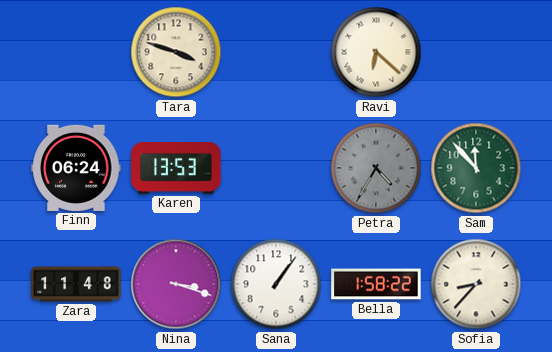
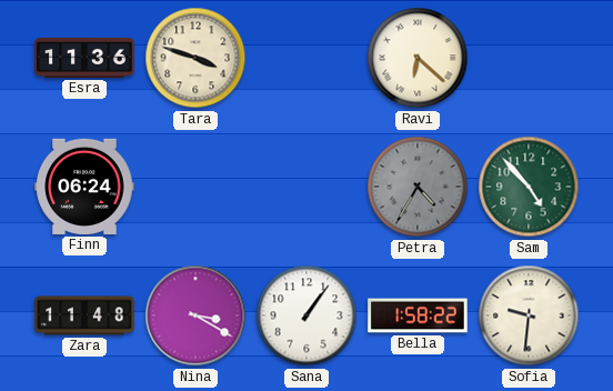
Esra: none -> 11:36
Karen: 13:53 -> none
Sam: 11:53 -> 4:53
Nina: 3:18 -> 3:20
Sofia: 8:37 -> 9:31
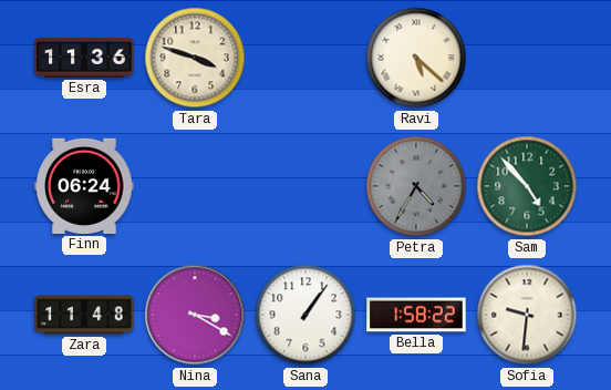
Ravi: 6:22 -> 5:22
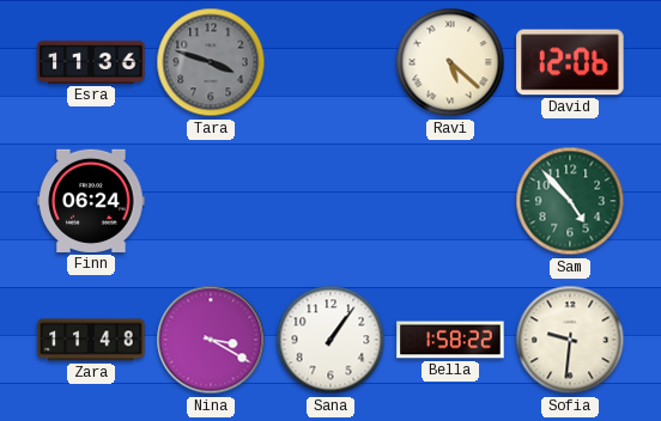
Tara dial: cream -> grey
David: none -> 12:06
Petra: 4:35 -> none
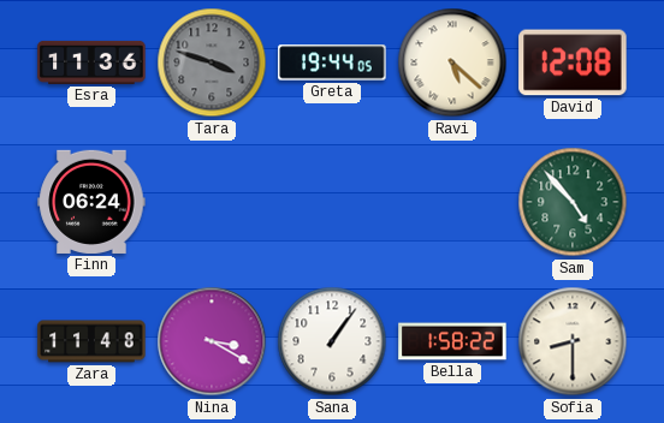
Greta: none -> 19:44
David: 12:06 -> 12:08
Sofia: 9:31 -> 8:30
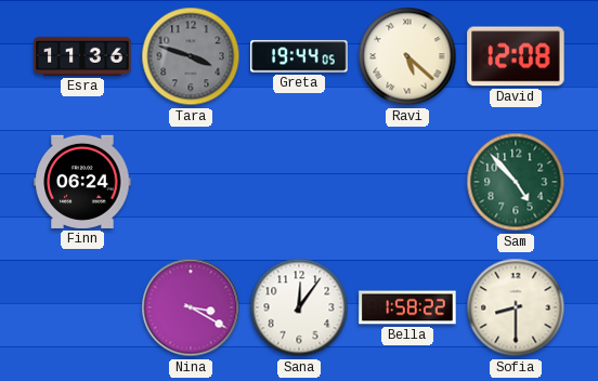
Zara: 11:48 -> none
Sana: 1:06 -> 12:06
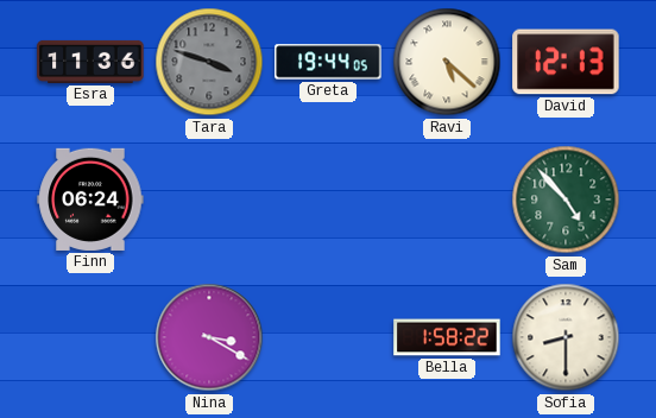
David: 12:08 -> 12:13
Sana: 12:06 -> none
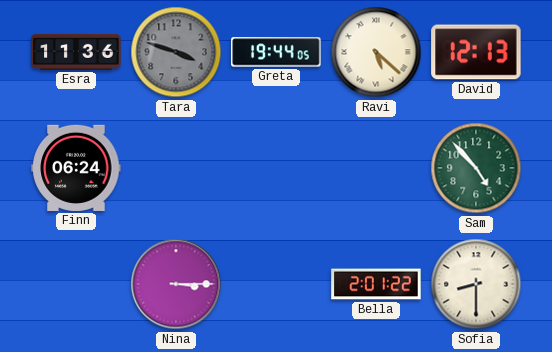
Nina: 3:20 -> 3:15
Bella: 1:58 -> 2:01
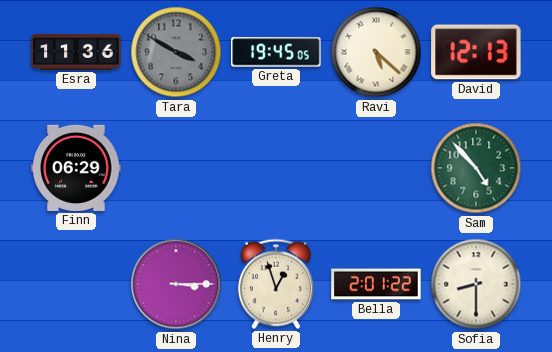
Tara: 3:48 -> 3:50
Greta: 19:44 -> 19:45
Finn: 06:24 -> 06:29
Henry: none -> 12:57
